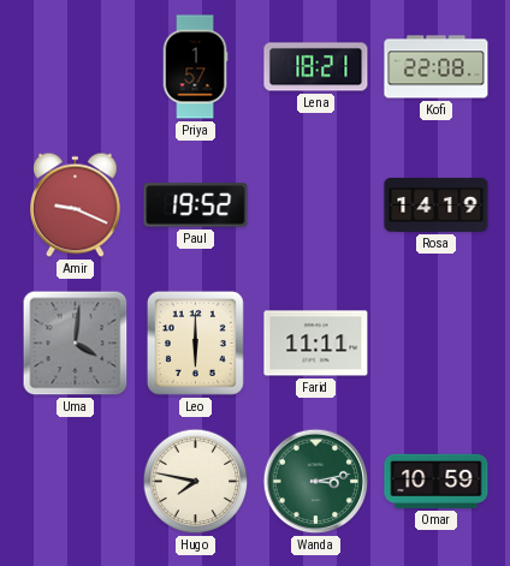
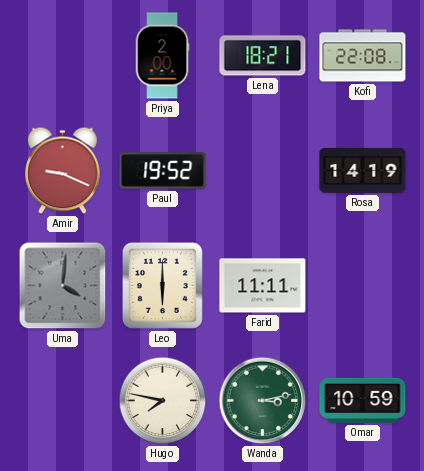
Priya: 1:57 -> 2:00
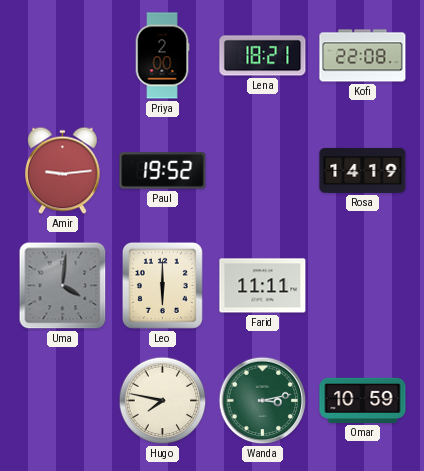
Amir: 9:19 -> 9:14
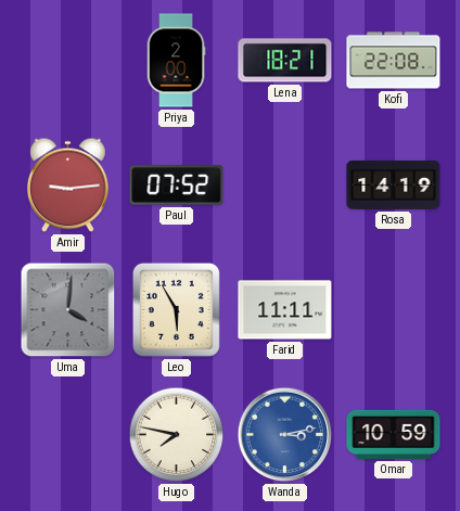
Paul: 19:52 -> 07:52
Leo: 6:00 -> 5:55
Wanda dial: green -> blue
